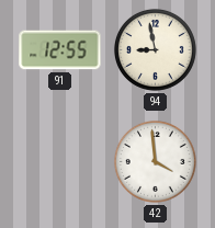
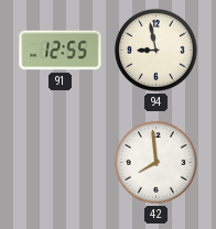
42: 3:59 -> 7:59
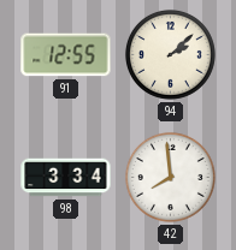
94: 8:58 -> 2:08
98: none -> 3:34
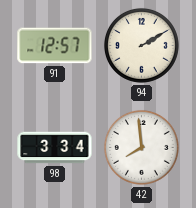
91: 12:55 -> 12:57
94: 2:08 -> 2:10
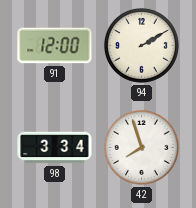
91: 12:57 -> 12:00
42: 7:59 -> 7:57
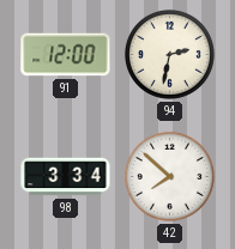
94: 2:10 -> 2:32
42: 7:57 -> 7:52
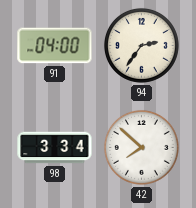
91: 12:00 -> 04:00
94: 2:32 -> 2:36
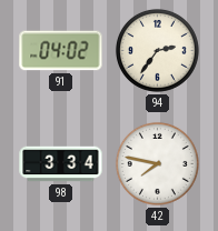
91: 04:00 -> 04:02
42: 7:52 -> 7:47
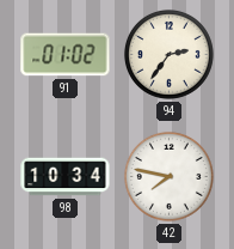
91: 04:02 -> 01:02
98: 3:34 -> 10:34
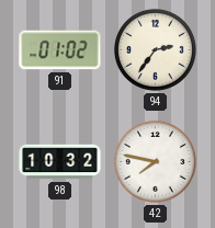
98: 10:34 -> 10:32
